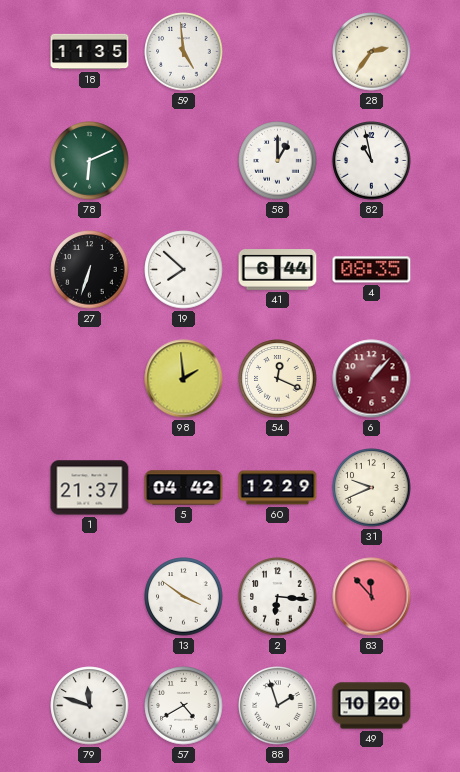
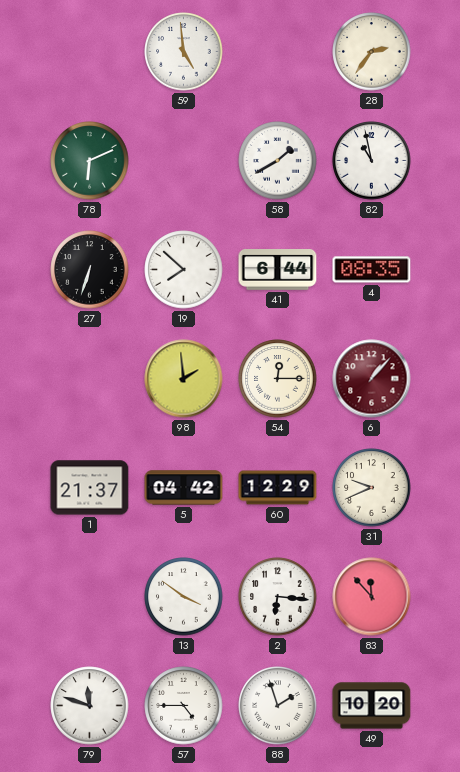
18: 11:35 -> none
58: 1:00 -> 1:40
54: 12:19 -> 12:15
57: 4:40 -> 4:45
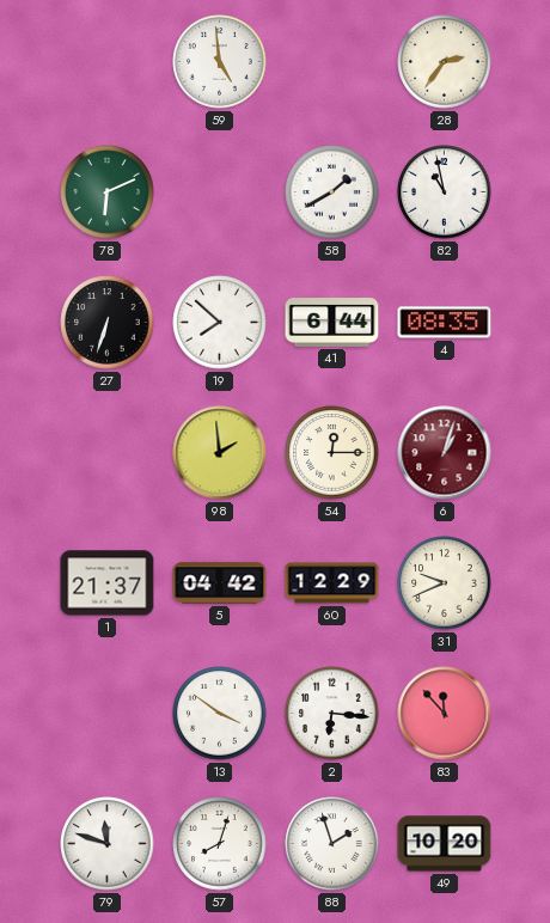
6: 1:07 -> 1:03
57: 4:45 -> 8:03
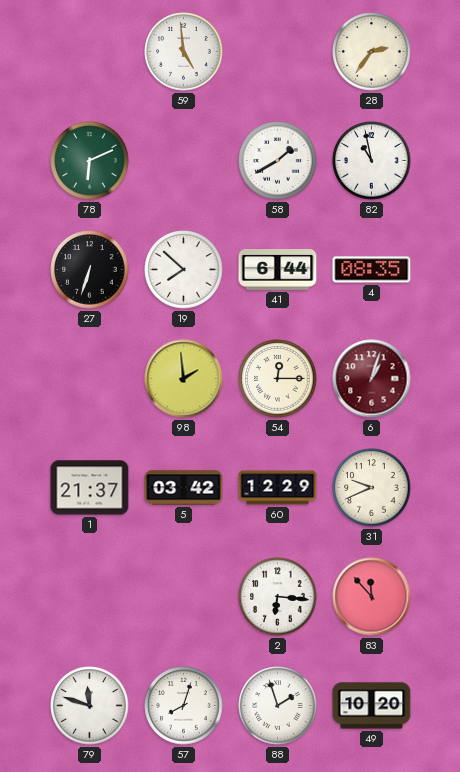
5: 04:42 -> 03:42
13: 3:51 -> none
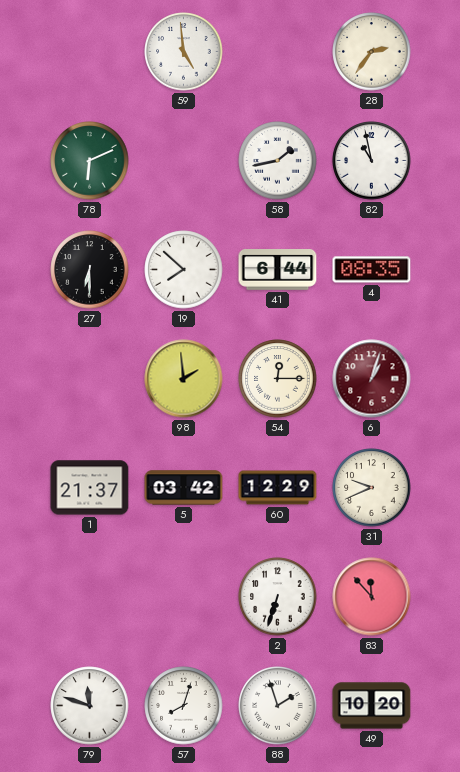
58: 1:40 -> 1:43
27: 6:33 -> 6:30
2: 6:16 -> 6:33
